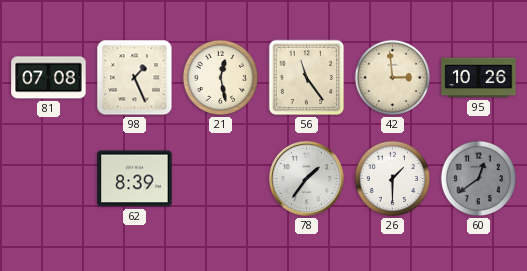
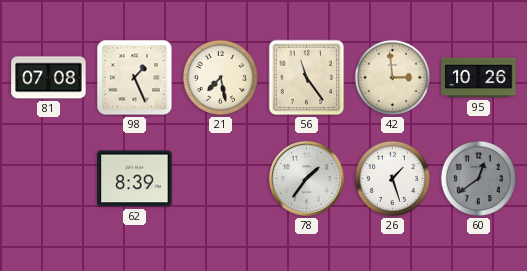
21: 12:28 -> 7:28
26: 1:30 -> 1:27
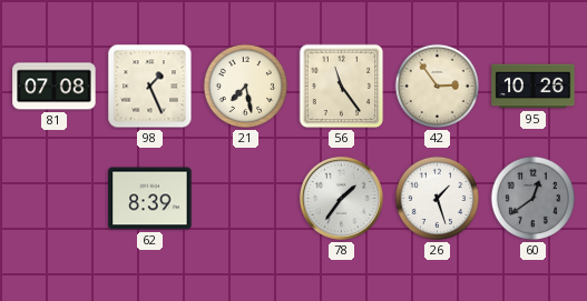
42: 2:59 -> 2:54
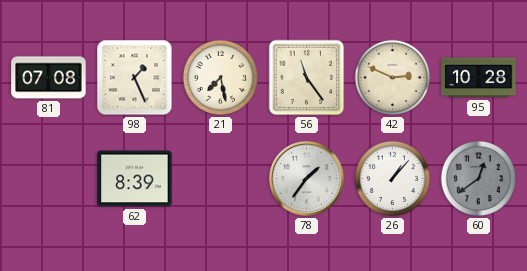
42: 2:54 -> 2:49
95: 10:26 -> 10:28
26: 1:27 -> 1:07
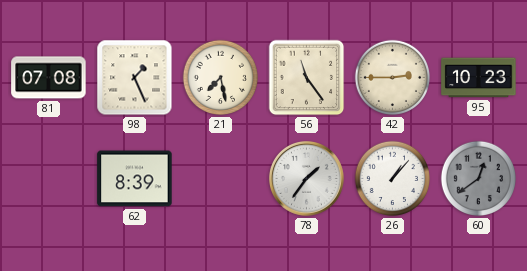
42: 2:49 -> 2:45
95: 10:28 -> 10:23
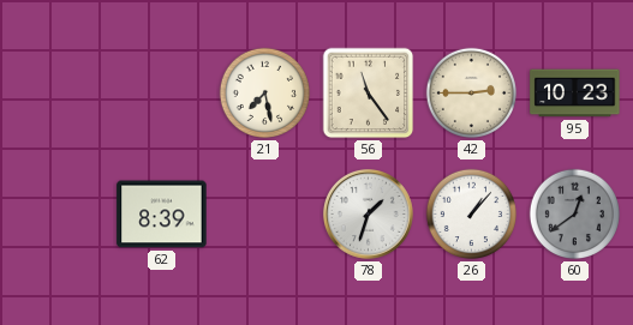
81: 07:08 -> none
98: 1:26 -> none
78: 1:36 -> 1:33
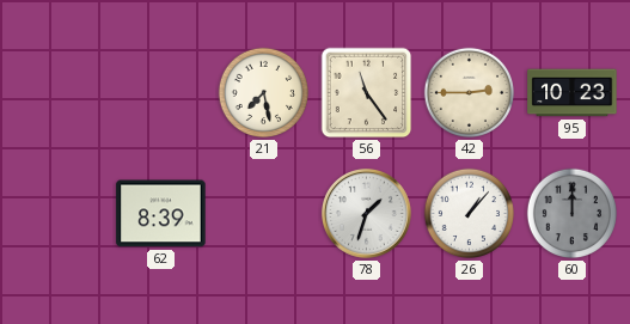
60: 12:39 -> 12:00
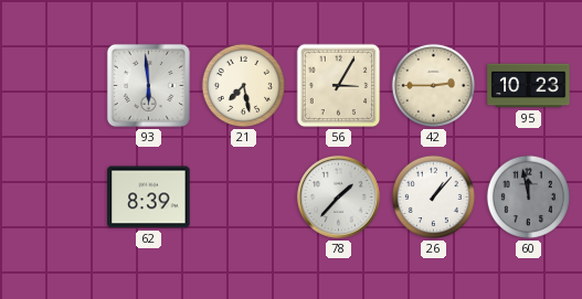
93: none -> 5:59
56: 11:24 -> 3:05
78: 1:33 -> 1:37
60: 12:00 -> 11:58
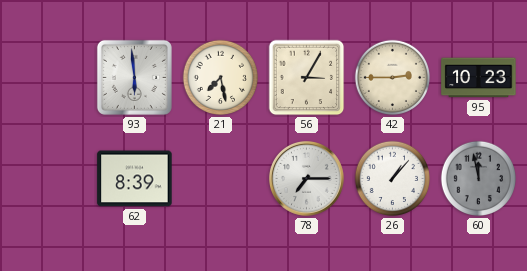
78: 1:37 -> 7:15
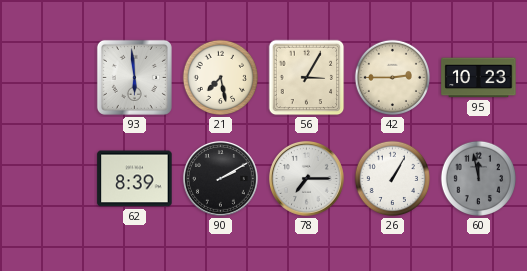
90: none -> 2:10
26: 1:07 -> 1:05
